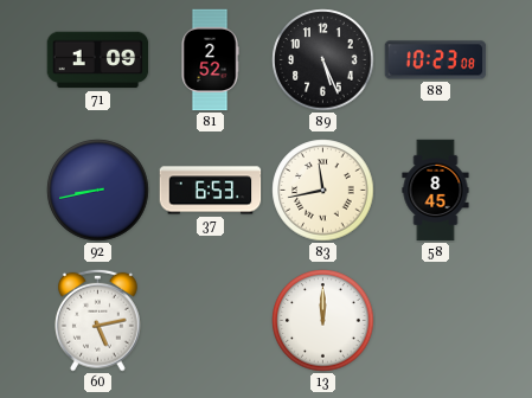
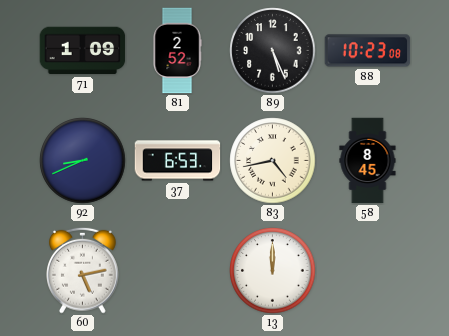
92: 8:43 -> 8:41
83: 11:43 -> 4:43
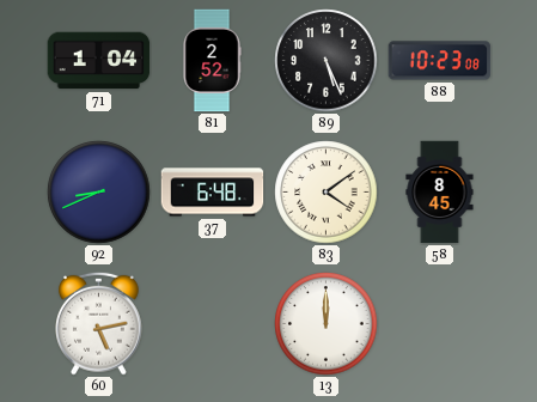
71: 1:09 -> 1:04
37: 6:53 -> 6:48
83: 4:43 -> 4:09
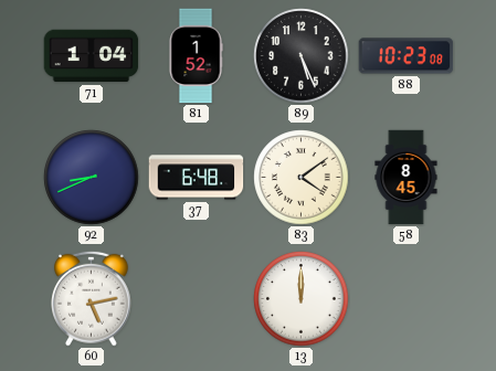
81: 2:52 -> 1:52
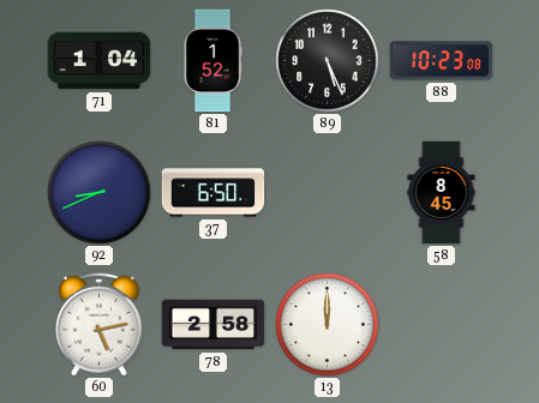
37: 6:48 -> 6:50
83: 4:09 -> none
78: none -> 2:58
